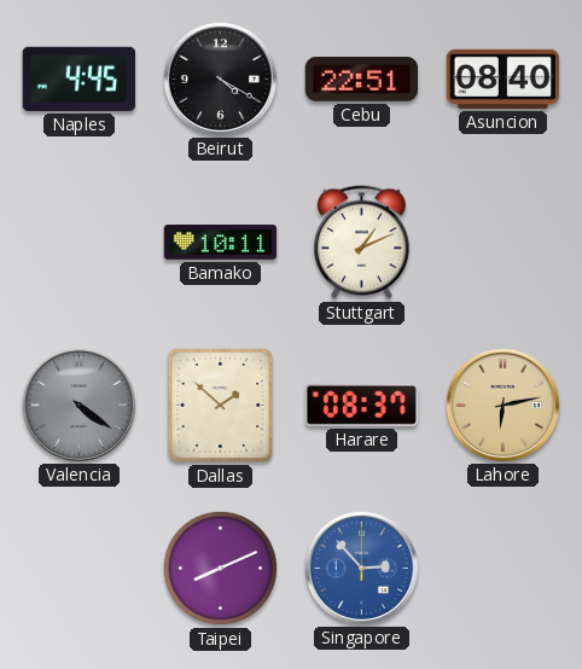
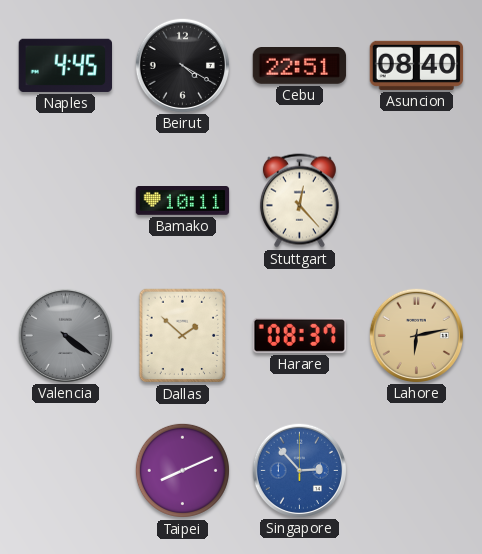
Stuttgart: 1:11 -> 12:23
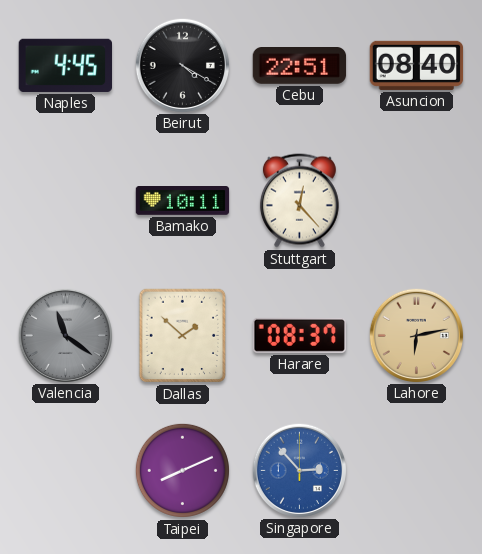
Valencia: 4:21 -> 11:21
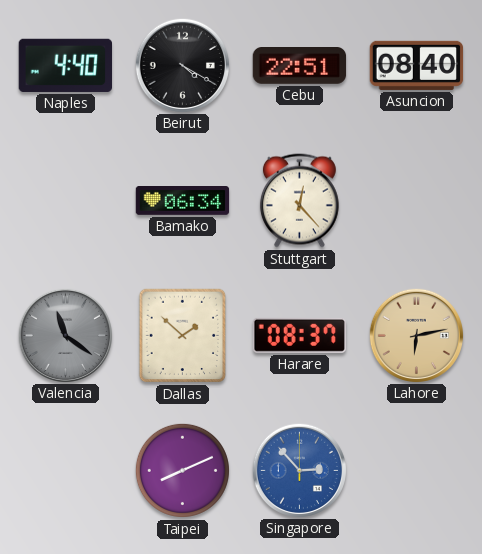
Naples: 4:45 -> 4:40
Bamako: 10:11 -> 06:34
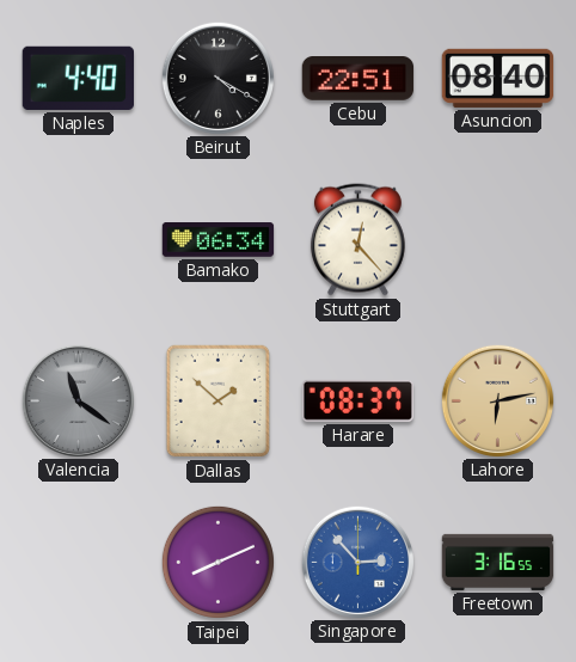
Freetown: none -> 3:16
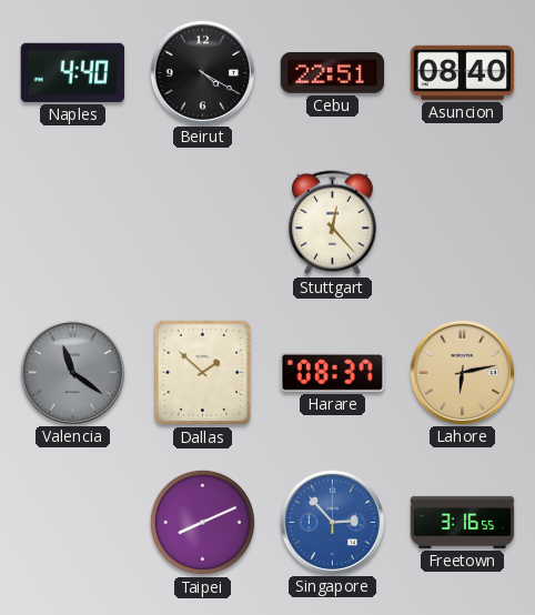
Bamako: 06:34 -> none
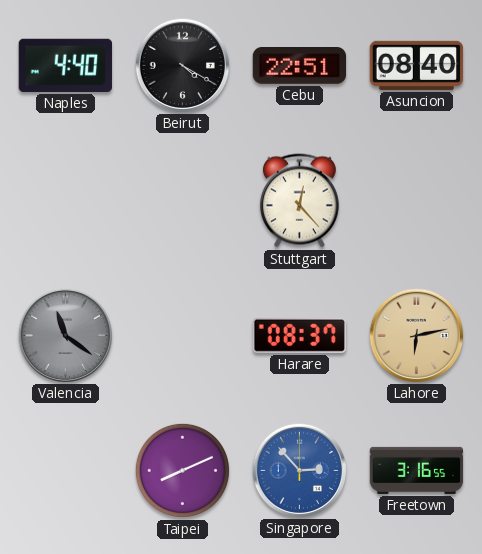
Dallas: 1:52 -> none
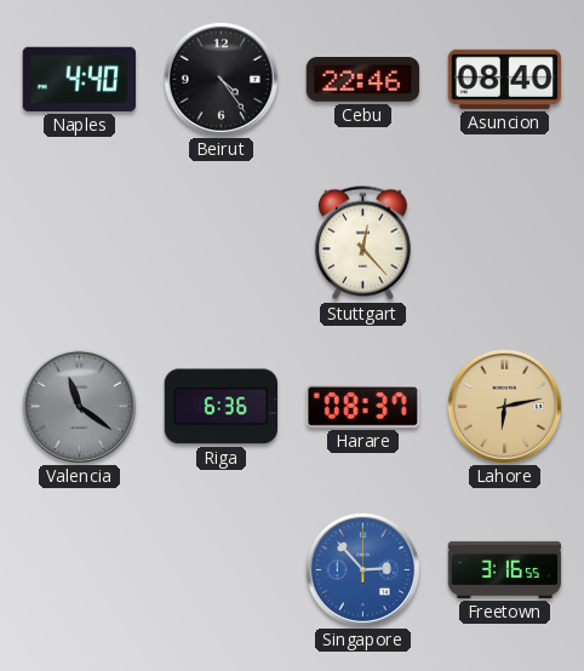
Beirut: 4:20 -> 4:24
Cebu: 22:51 -> 22:46
Riga: none -> 6:36
Taipei: 8:11 -> none
